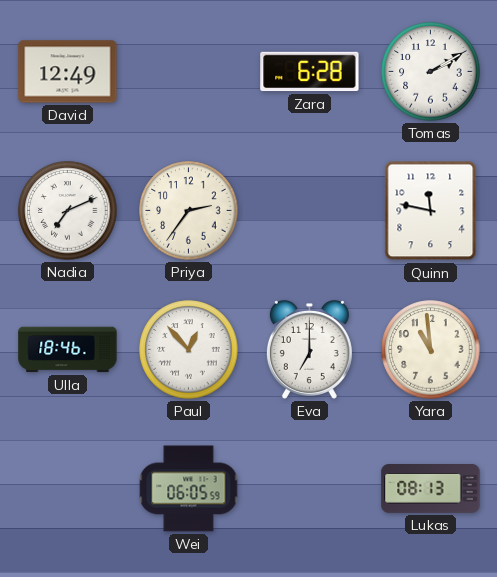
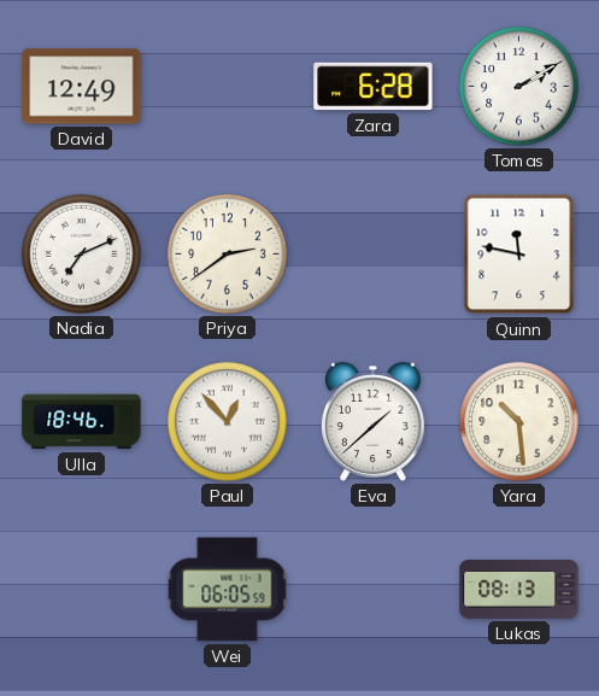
Priya: 2:36 -> 2:39
Eva: 7:00 -> 1:38
Yara: 10:59 -> 10:29
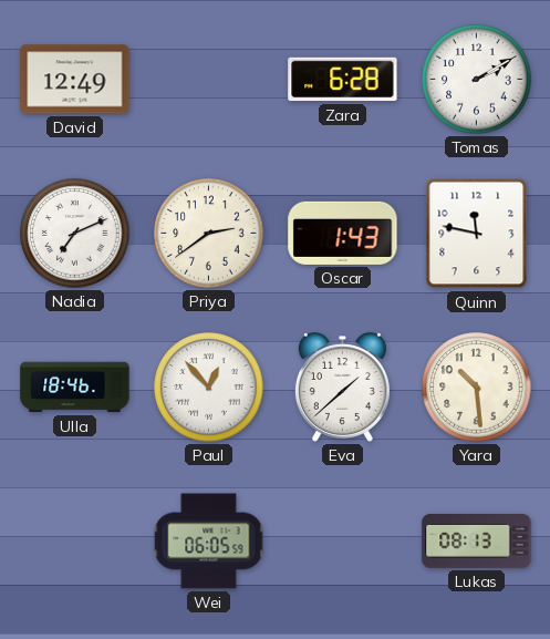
Oscar: none -> 1:43
